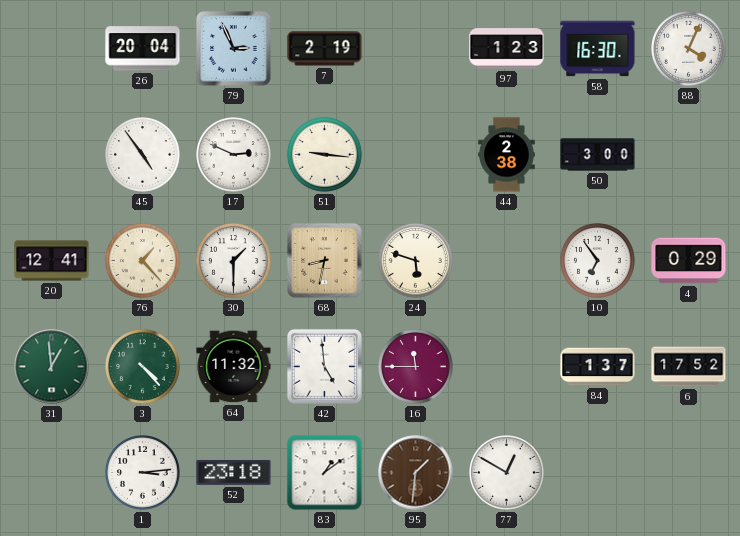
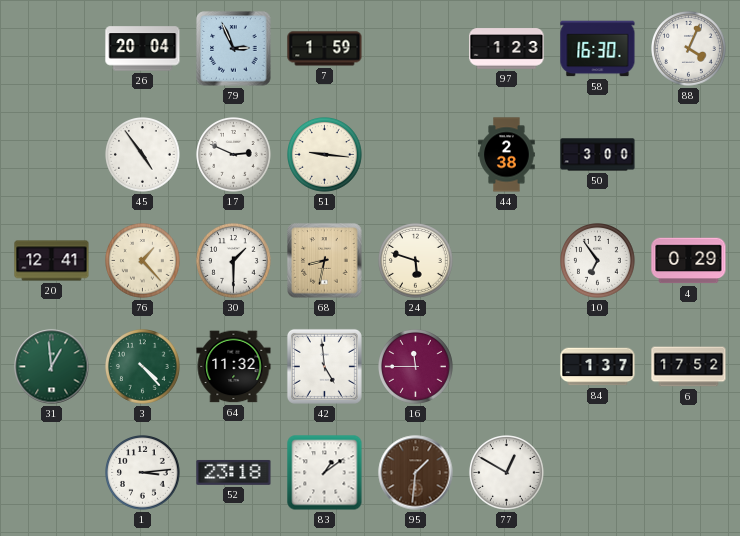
7: 2:19 -> 1:59
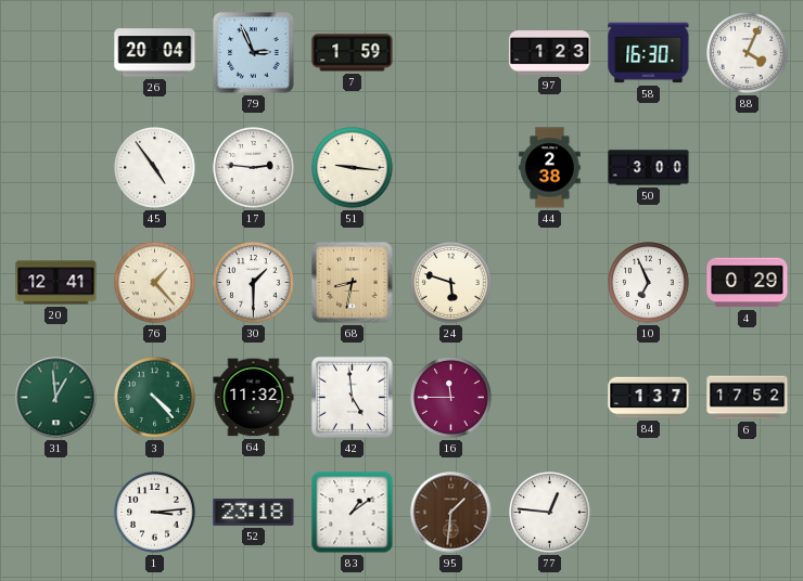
17: 2:49 -> 2:46
10: 6:54 -> 6:56
77: 12:50 -> 12:46
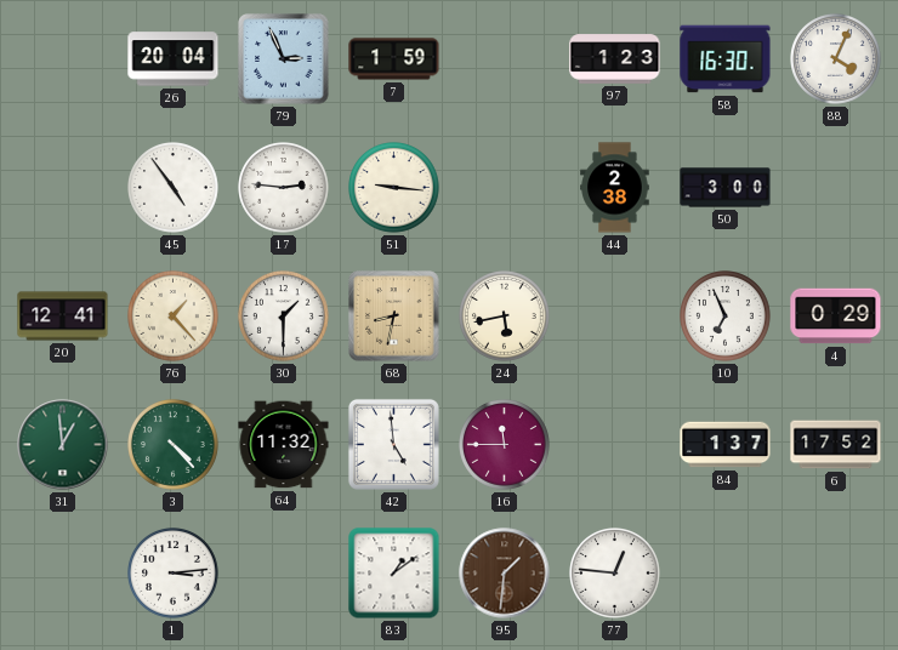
24: 5:48 -> 5:43
52: 23:18 -> none
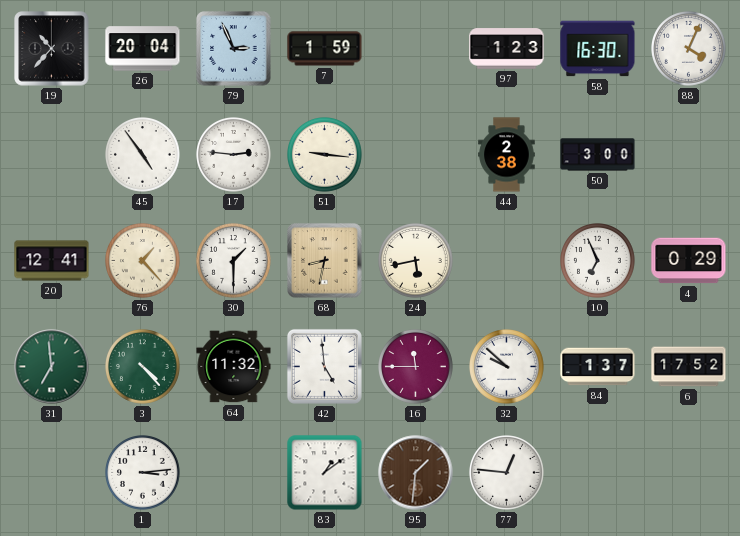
19: none -> 10:37
31: 12:59 -> 6:59
32: none -> 9:52
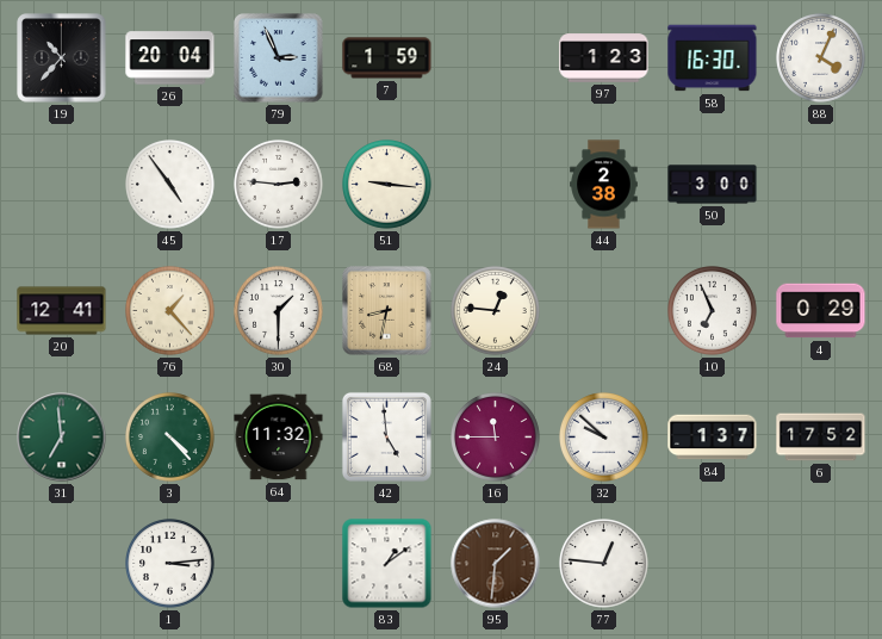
24: 5:43 -> 12:46
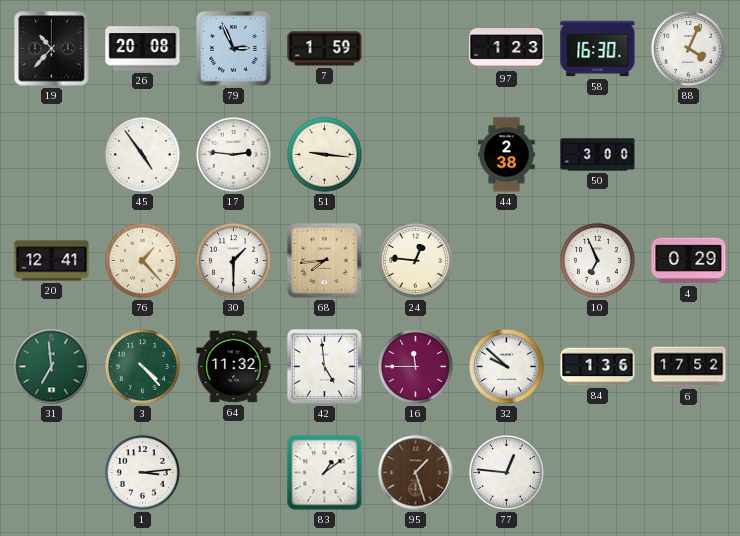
26: 20:04 -> 20:08
68: 8:32 -> 7:44
84: 1:37 -> 1:36
95: 1:31 -> 1:27
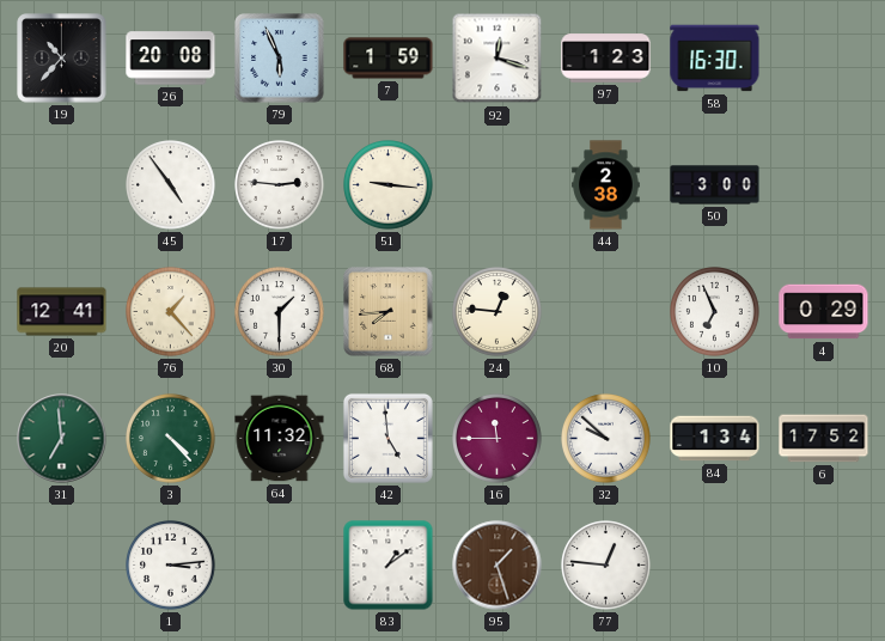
79: 2:56 -> 5:56
92: none -> 12:18
88: 4:04 -> none
84: 1:36 -> 1:34
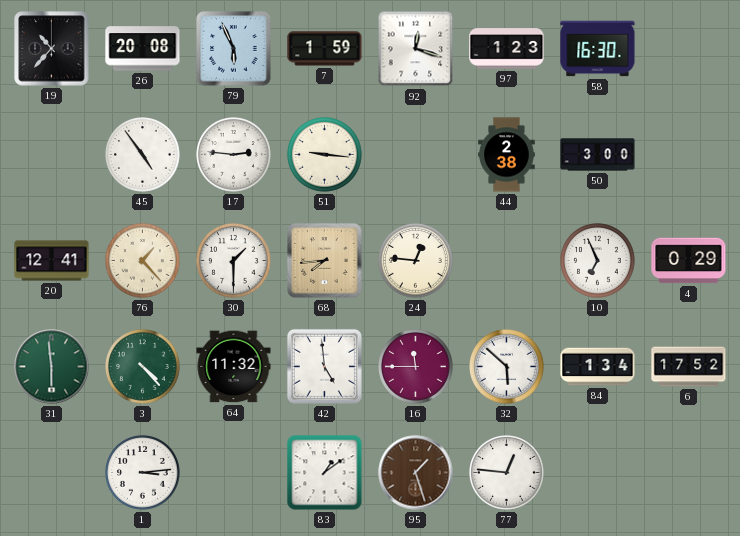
31: 6:59 -> 5:59
32: 9:52 -> 5:52
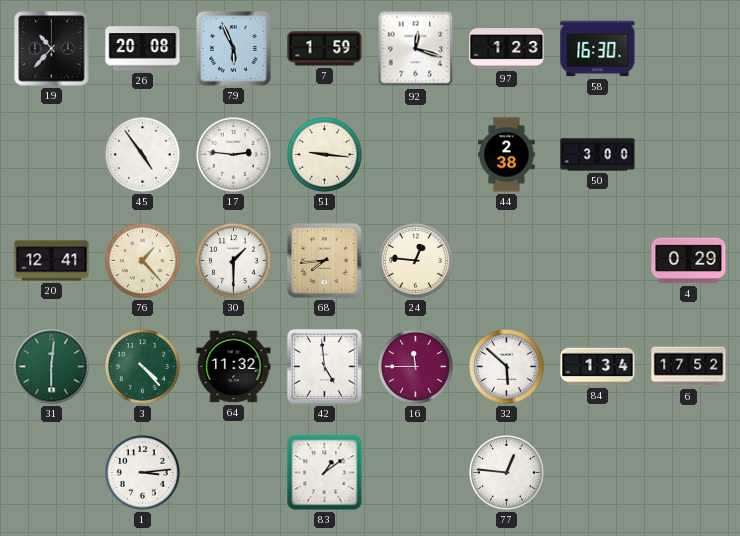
10: 6:56 -> none
31: 5:59 -> 6:01
95: 1:27 -> none
